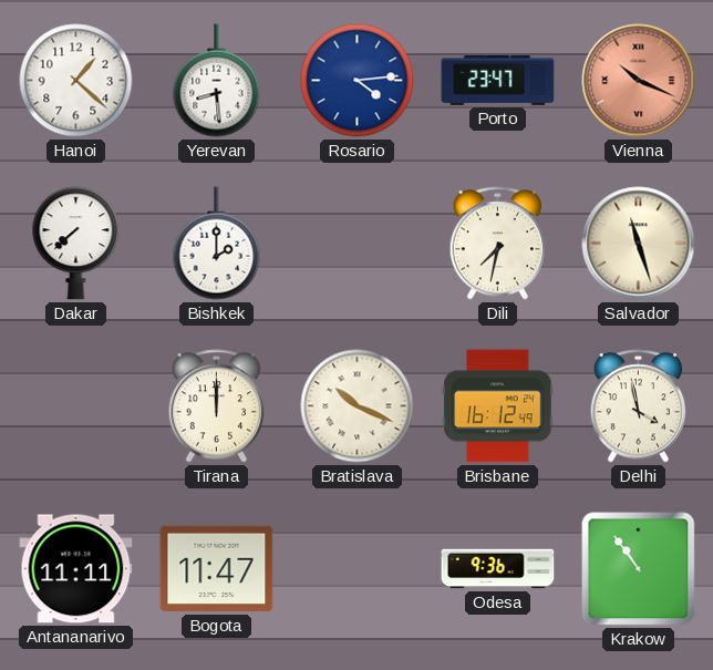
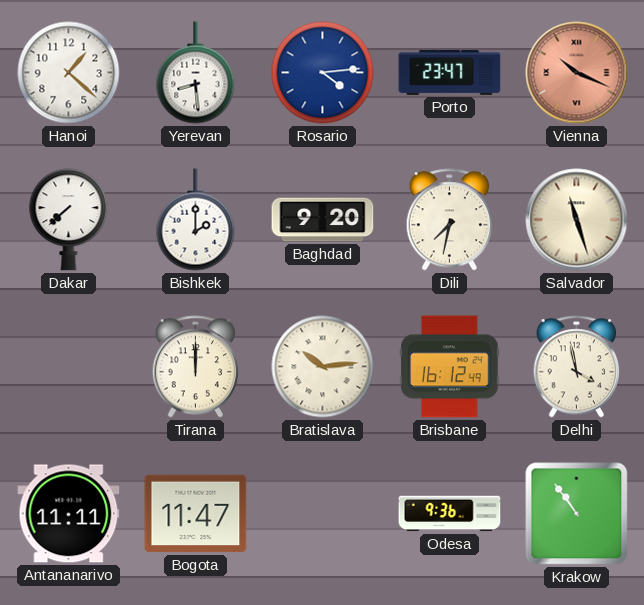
Baghdad: none -> 9:20
Bratislava: 10:19 -> 10:14
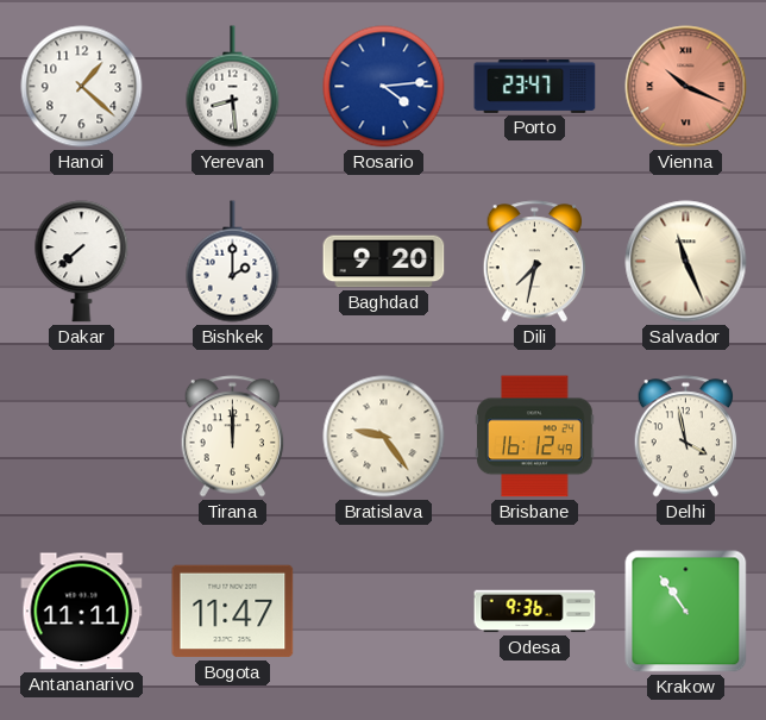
Salvador: 11:27 -> 11:26
Bratislava: 10:14 -> 9:24
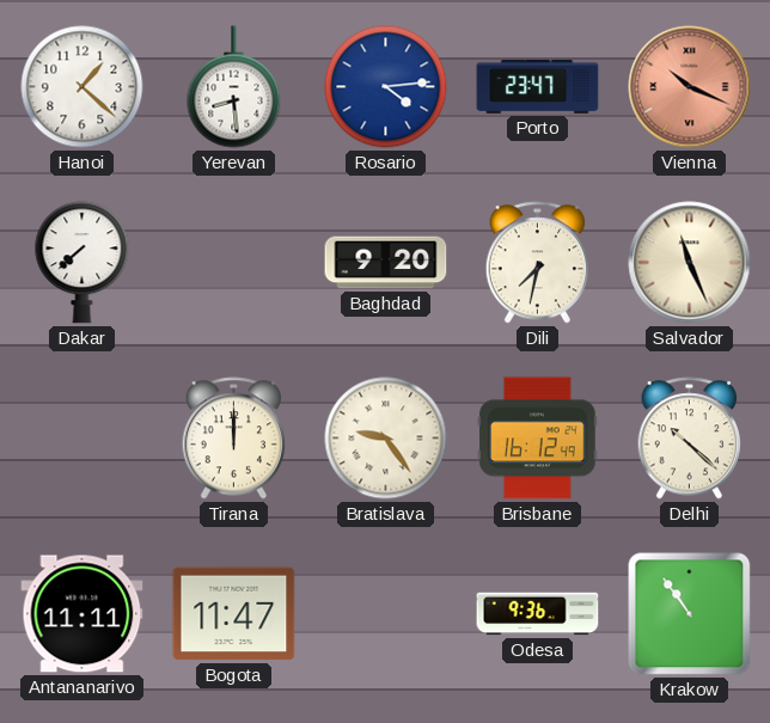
Bishkek: 2:00 -> none
Delhi: 3:58 -> 10:22
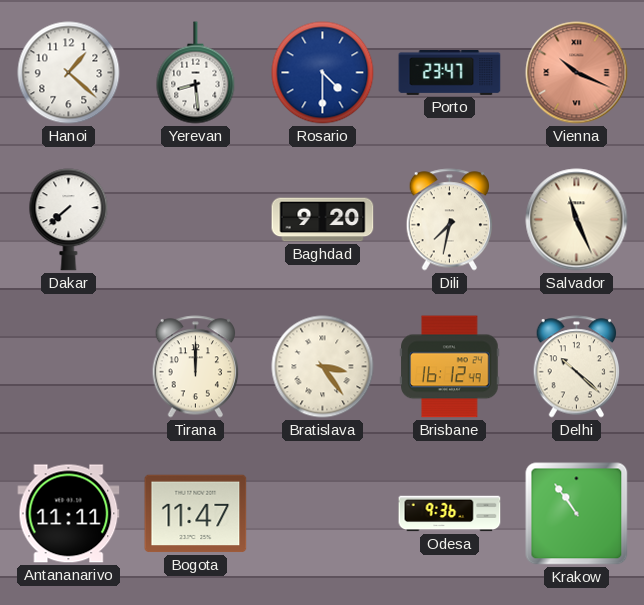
Rosario: 4:14 -> 4:30
Bratislava: 9:24 -> 3:24
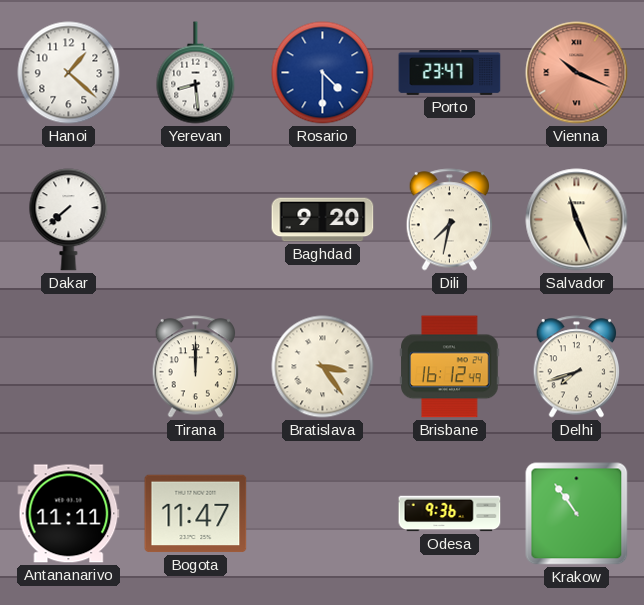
Delhi: 10:22 -> 7:42
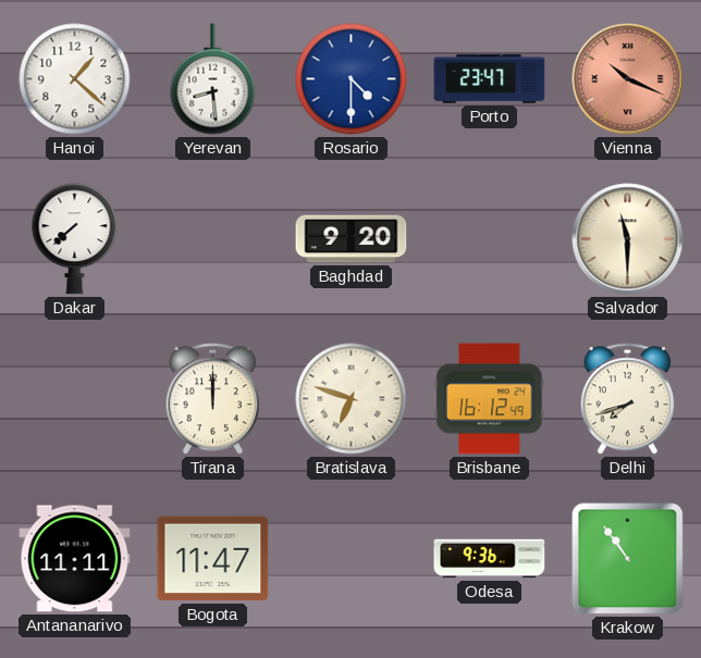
Dili: 7:32 -> none
Salvador: 11:26 -> 11:30
Bratislava: 3:24 -> 6:48
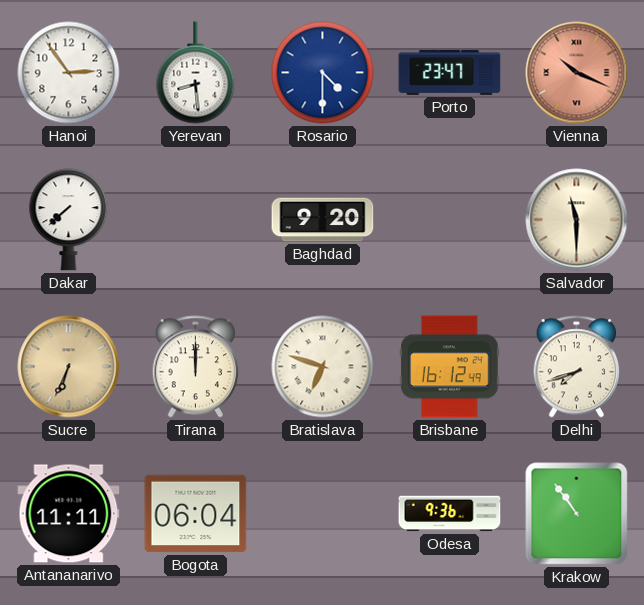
Hanoi: 1:22 -> 2:54
Sucre: none -> 6:34
Bogota: 11:47 -> 06:04
